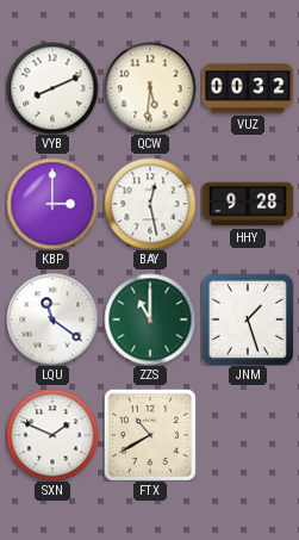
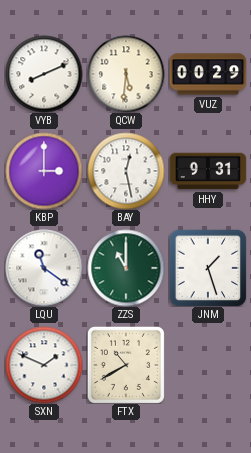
VUZ: 00:32 -> 00:29
HHY: 9:28 -> 9:31
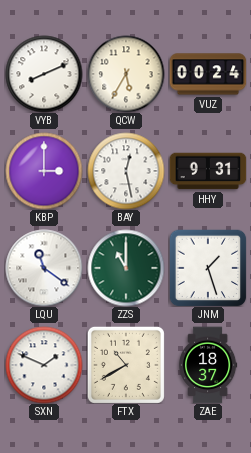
QCW: 5:31 -> 5:35
VUZ: 00:29 -> 00:24
ZAE: none -> 18:37
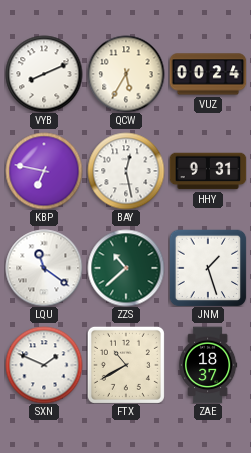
KBP: 3:00 -> 6:47
ZZS: 11:00 -> 10:38
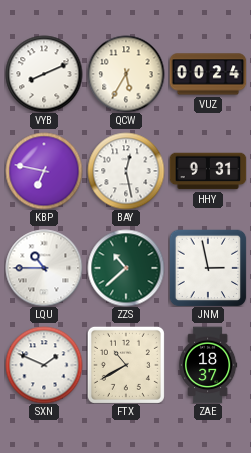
LQU: 11:21 -> 10:45
JNM: 1:27 -> 2:58
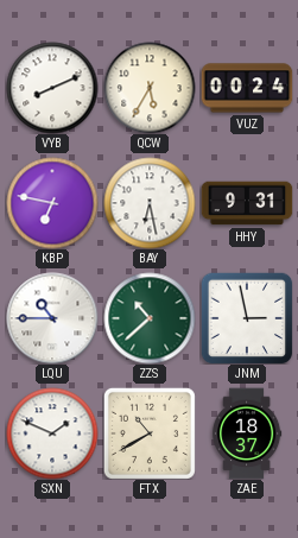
BAY: 12:28 -> 6:28
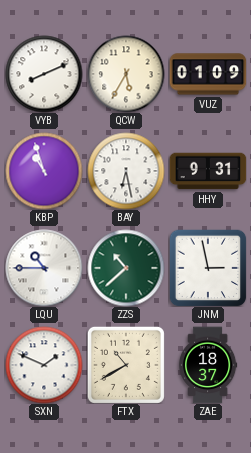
VUZ: 00:24 -> 01:09
KBP: 6:47 -> 10:57
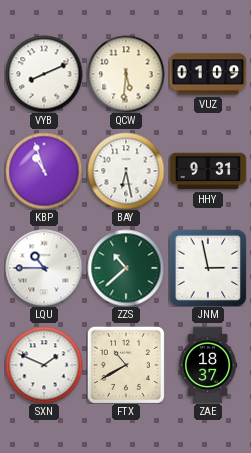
QCW: 5:35 -> 5:31
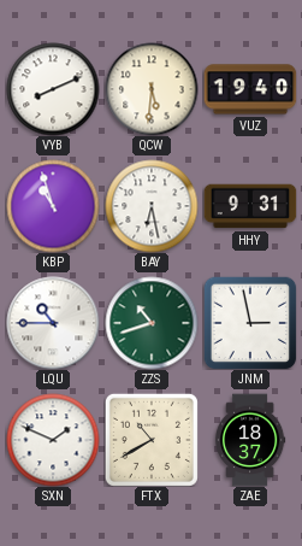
VUZ: 01:09 -> 19:40
ZZS: 10:38 -> 10:42
